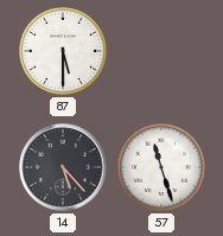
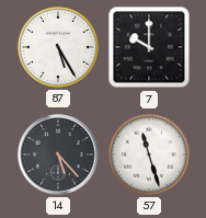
87: 5:30 -> 5:25
7: none -> 10:00
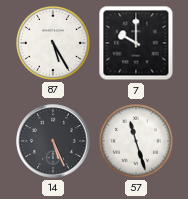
14: 5:23 -> 5:26
